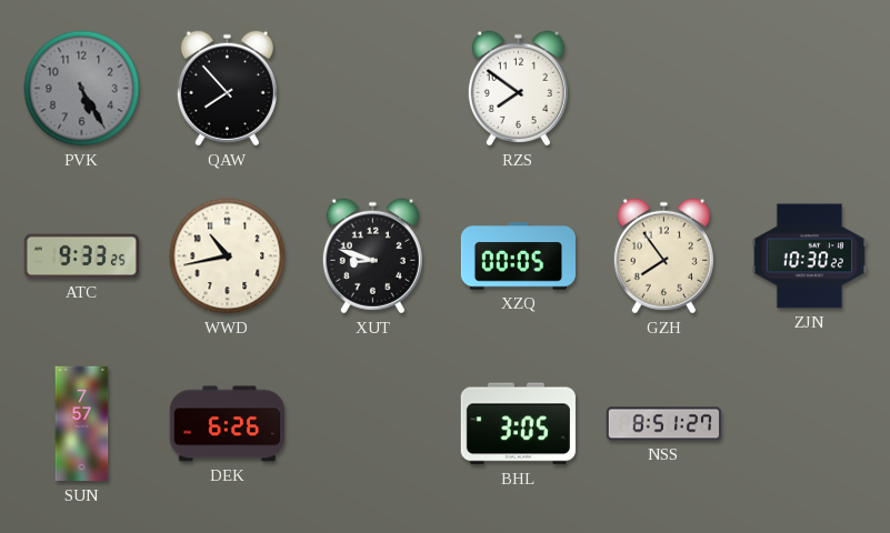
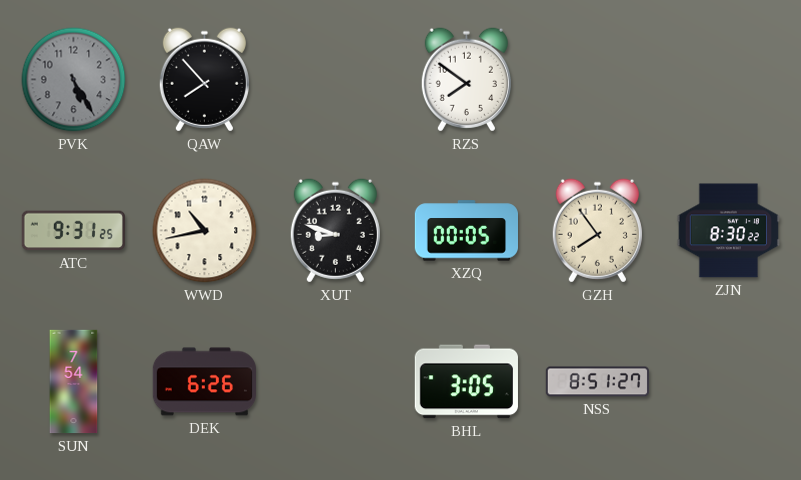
ATC: 9:33 -> 9:31
ZJN: 10:30 -> 8:30
SUN: 7:57 -> 7:54
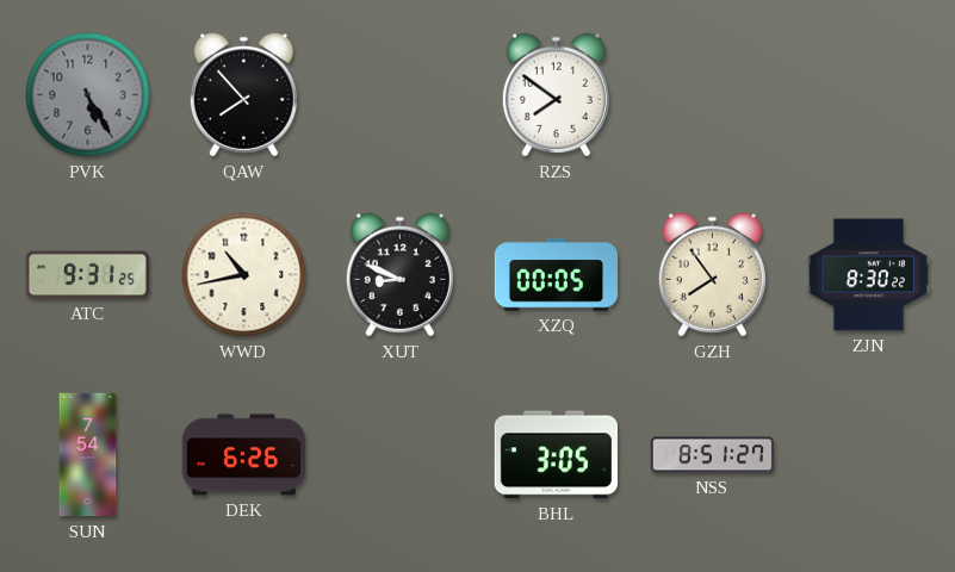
XUT: 8:48 -> 8:49
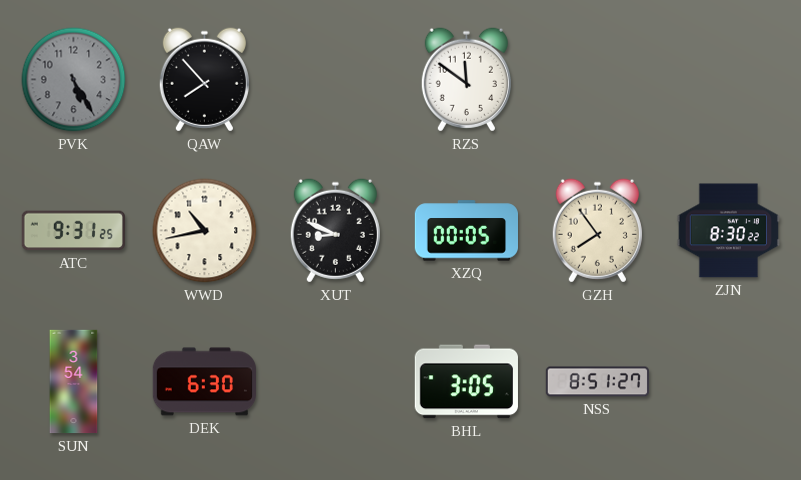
RZS: 7:51 -> 11:51
SUN: 7:54 -> 3:54
DEK: 6:26 -> 6:30
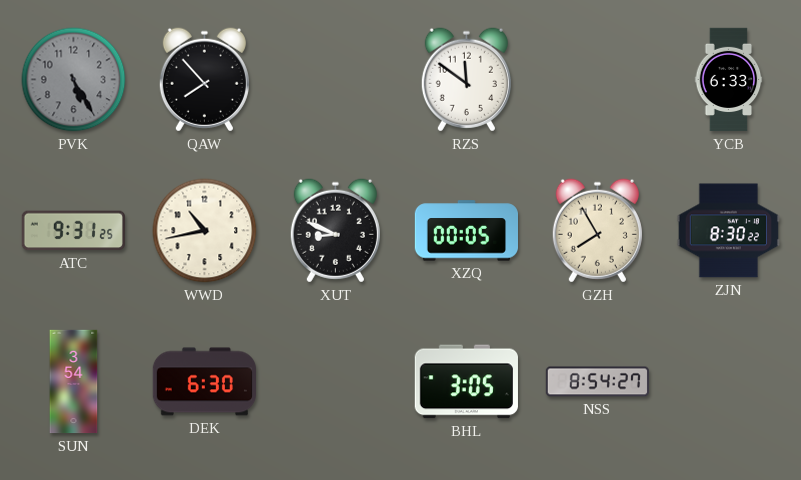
YCB: none -> 6:33
GZH: 7:54 -> 7:55
NSS: 8:51 -> 8:54
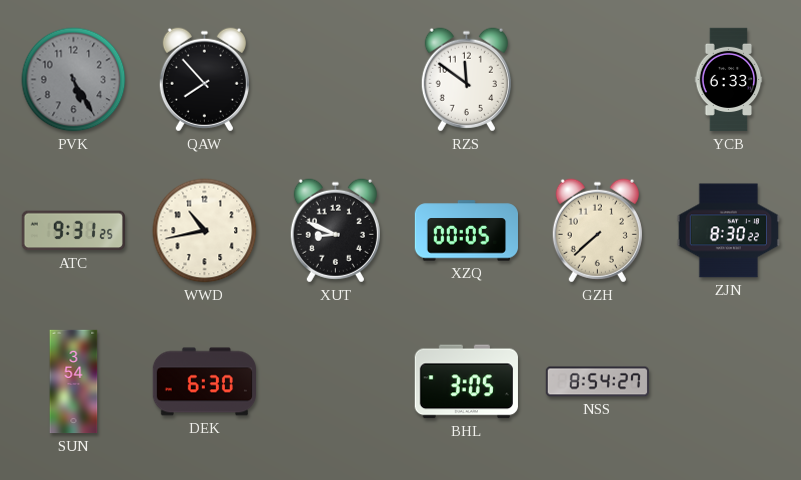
GZH: 7:55 -> 7:38
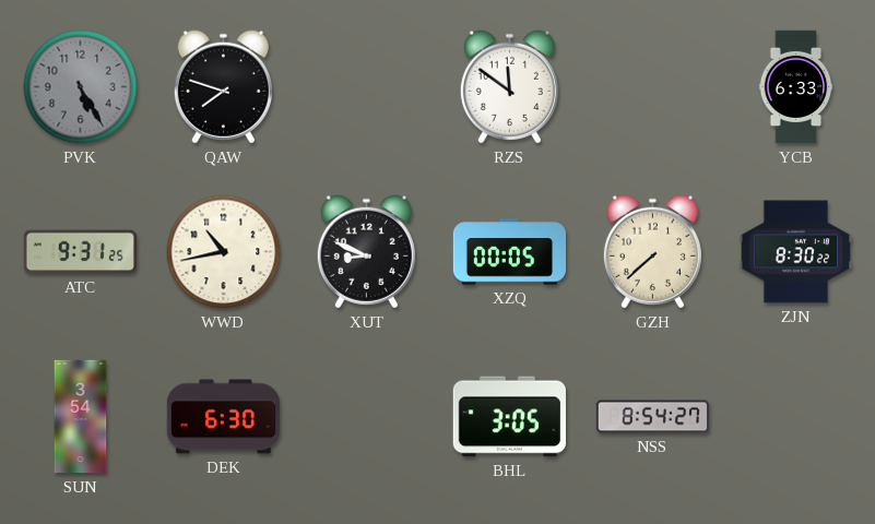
QAW: 7:53 -> 7:48
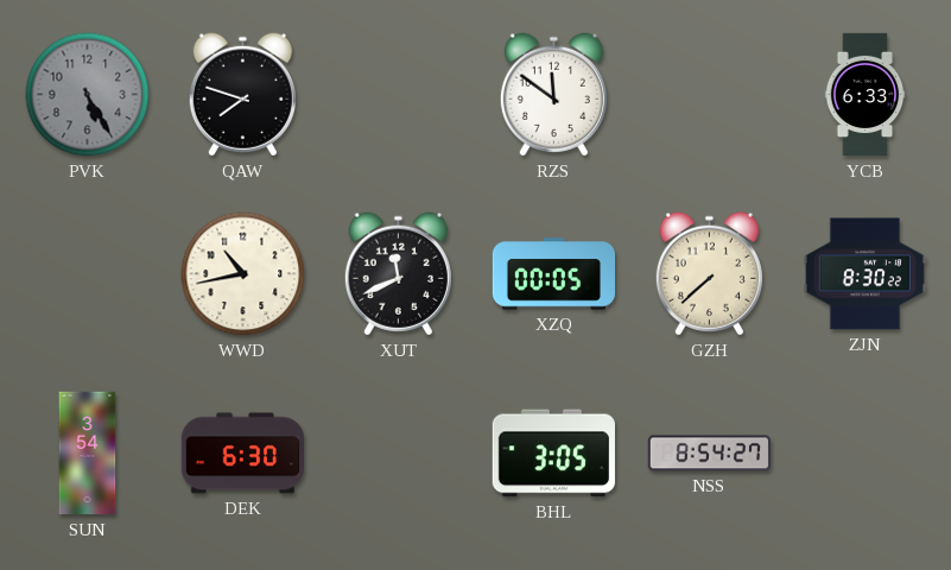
ATC: 9:31 -> none
XUT: 8:49 -> 11:41
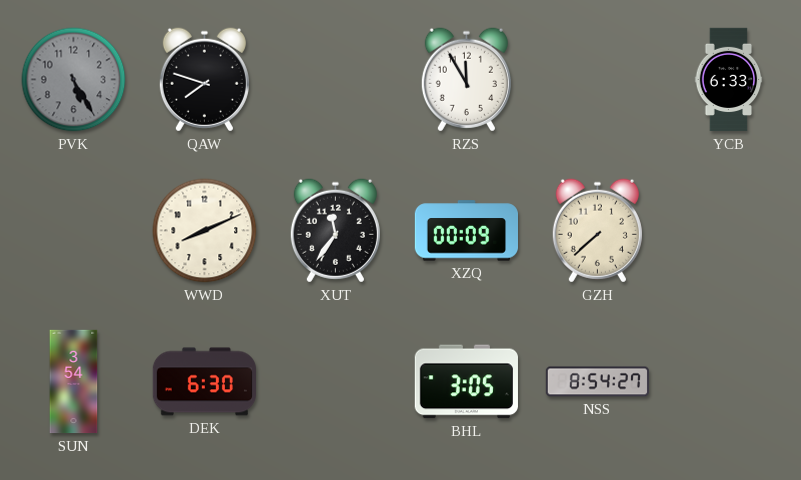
RZS: 11:51 -> 11:55
WWD: 10:43 -> 8:11
XUT: 11:41 -> 11:36
XZQ: 00:05 -> 00:09
ZJN: 8:30 -> none
